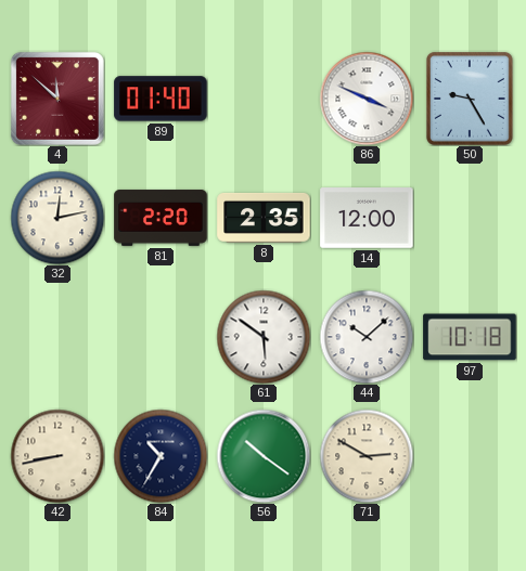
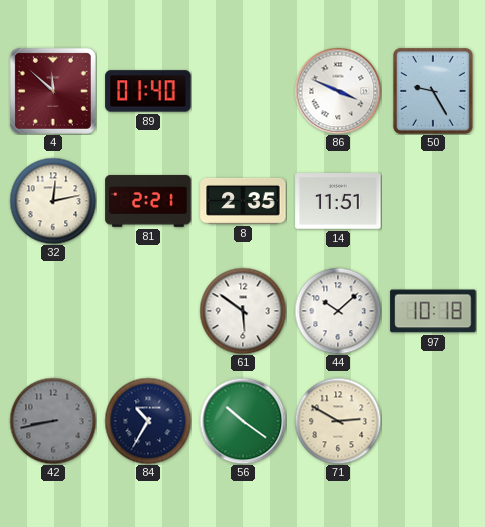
81: 2:20 -> 2:21
14: 12:00 -> 11:51
42 dial: cream -> grey
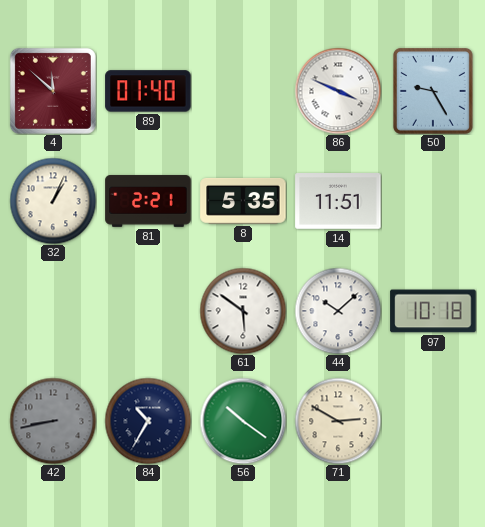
32: 12:13 -> 1:04
8: 2:35 -> 5:35
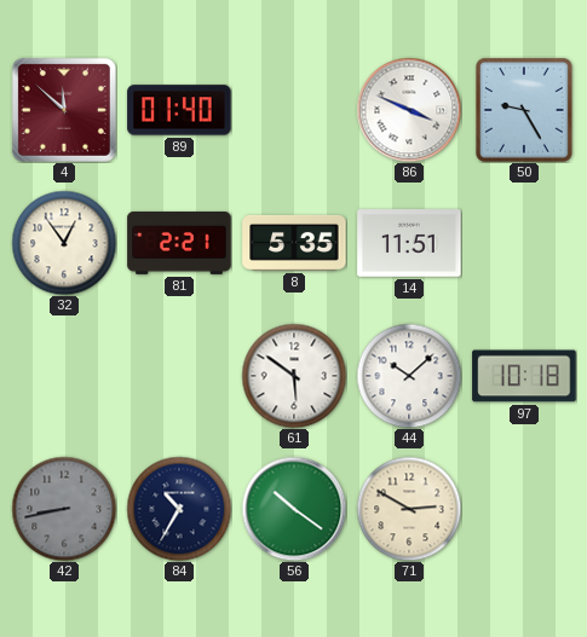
32: 1:04 -> 12:54
